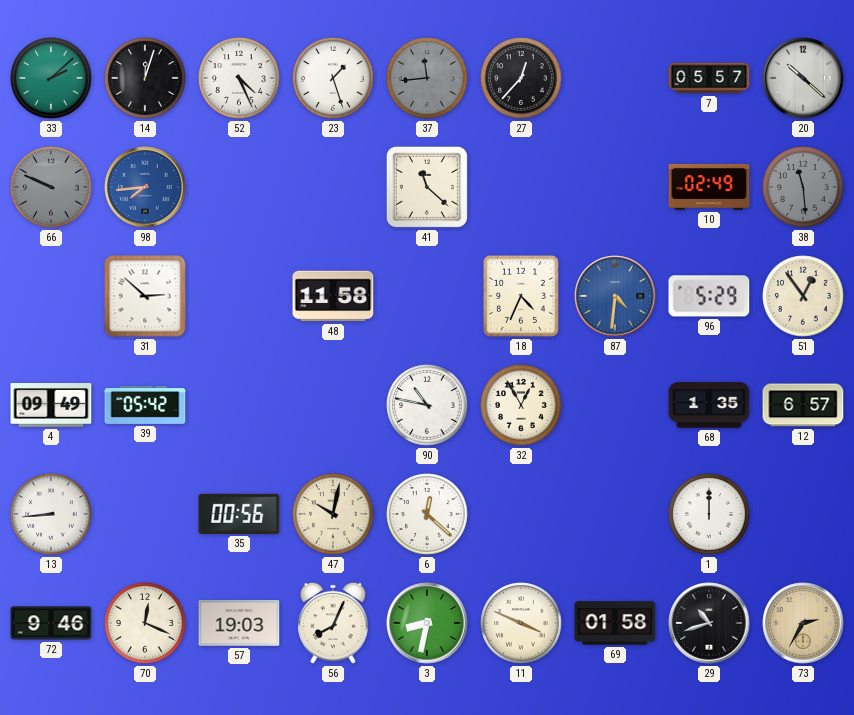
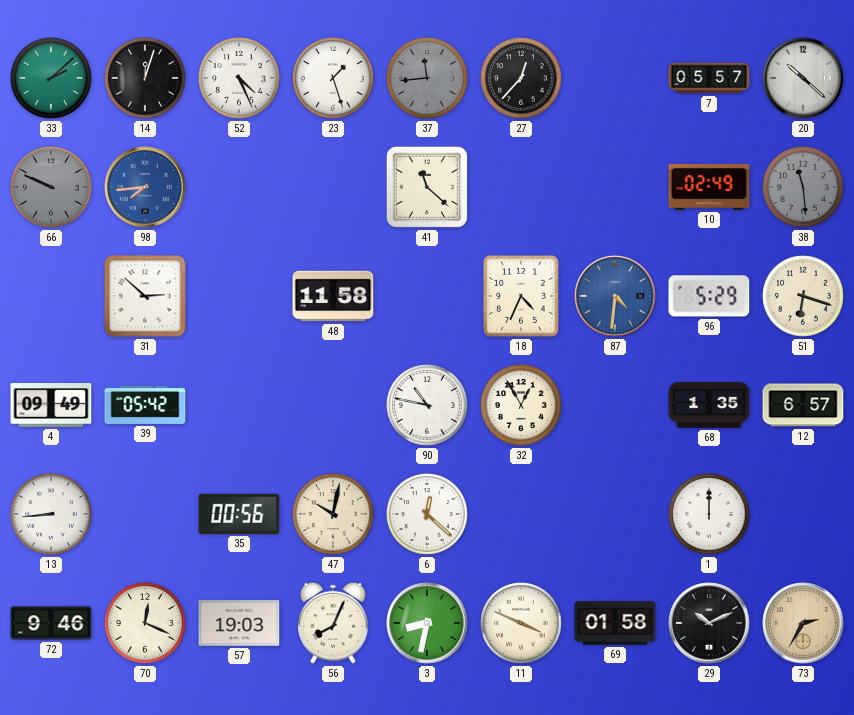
51: 12:54 -> 6:18
29: 10:42 -> 10:11
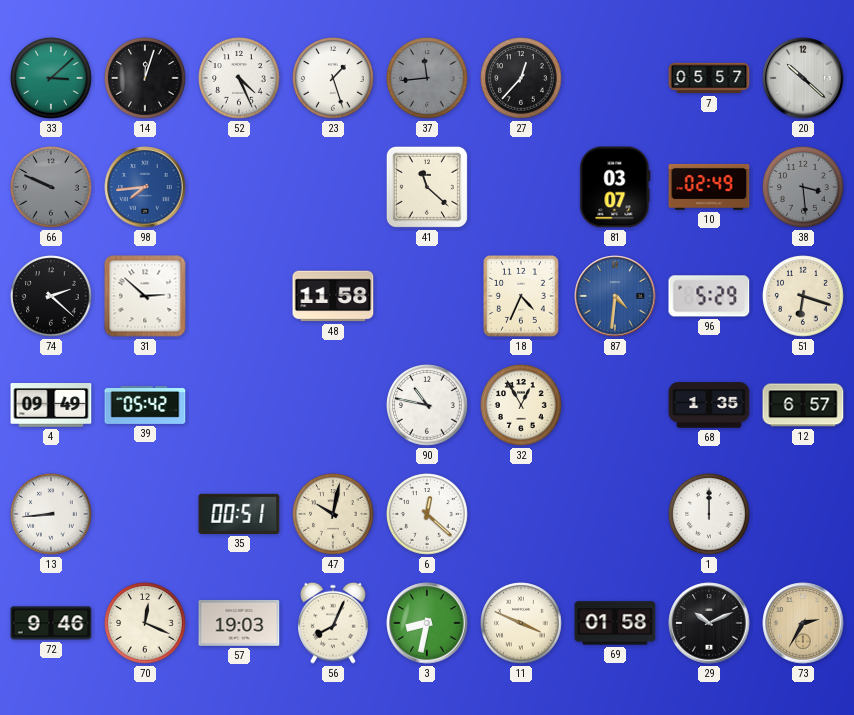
33: 2:08 -> 3:08
81: none -> 03:07
38: 11:29 -> 3:29
74: none -> 2:22
35: 00:56 -> 00:51
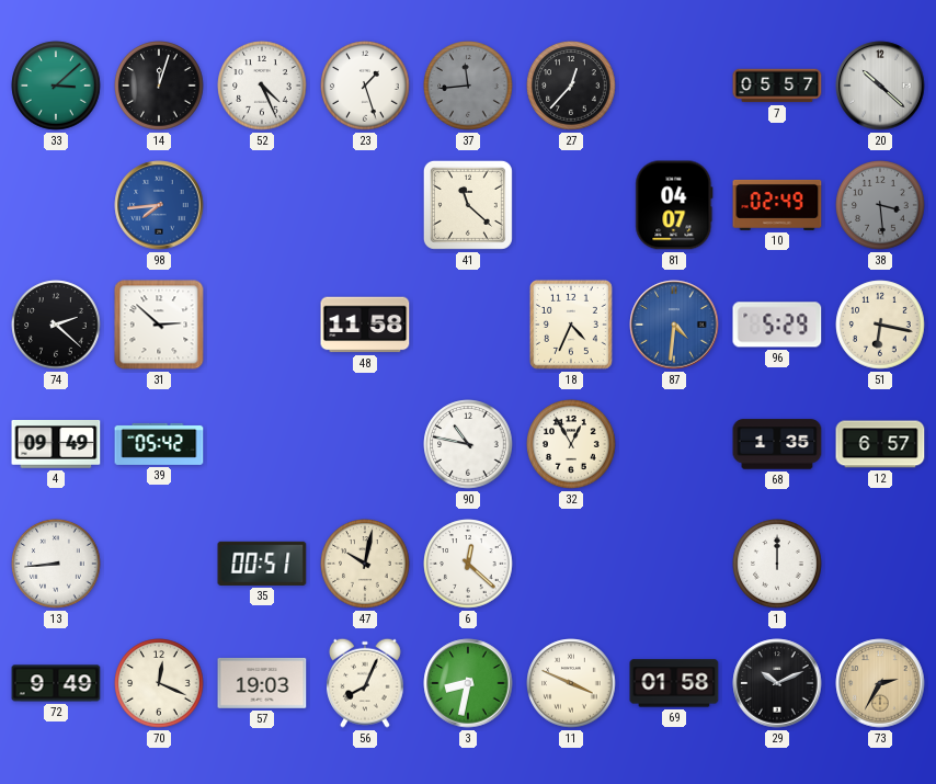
66: 9:49 -> none
81: 03:07 -> 04:07
51: 6:18 -> 6:17
72: 9:46 -> 9:49
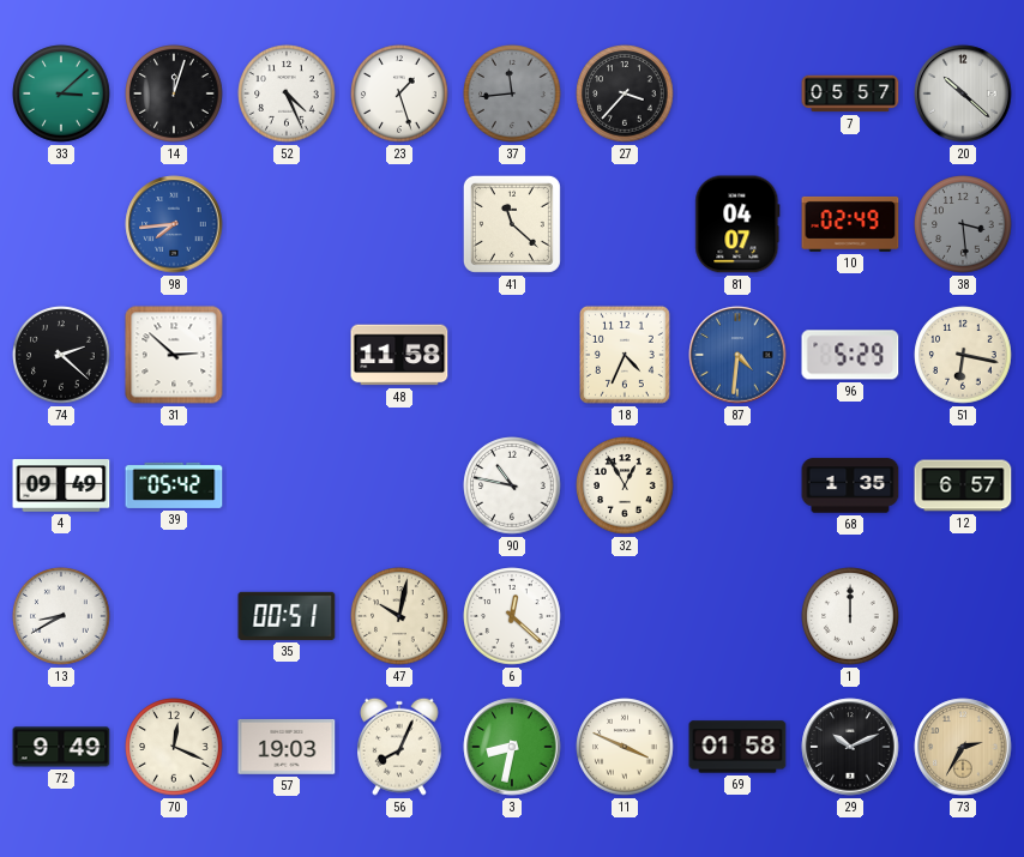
27: 12:37 -> 3:37
13: 8:44 -> 8:40
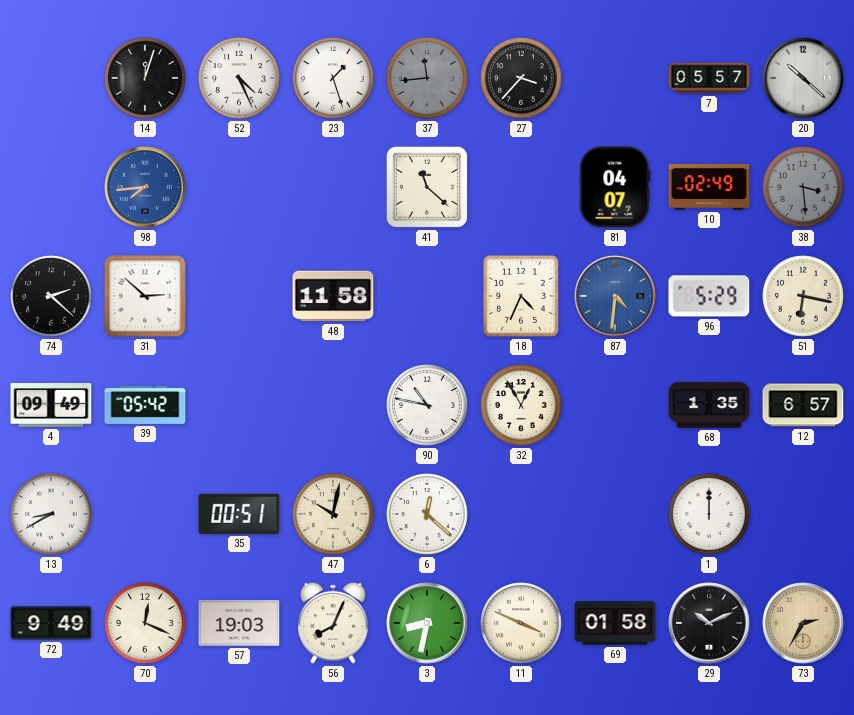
33: 3:08 -> none
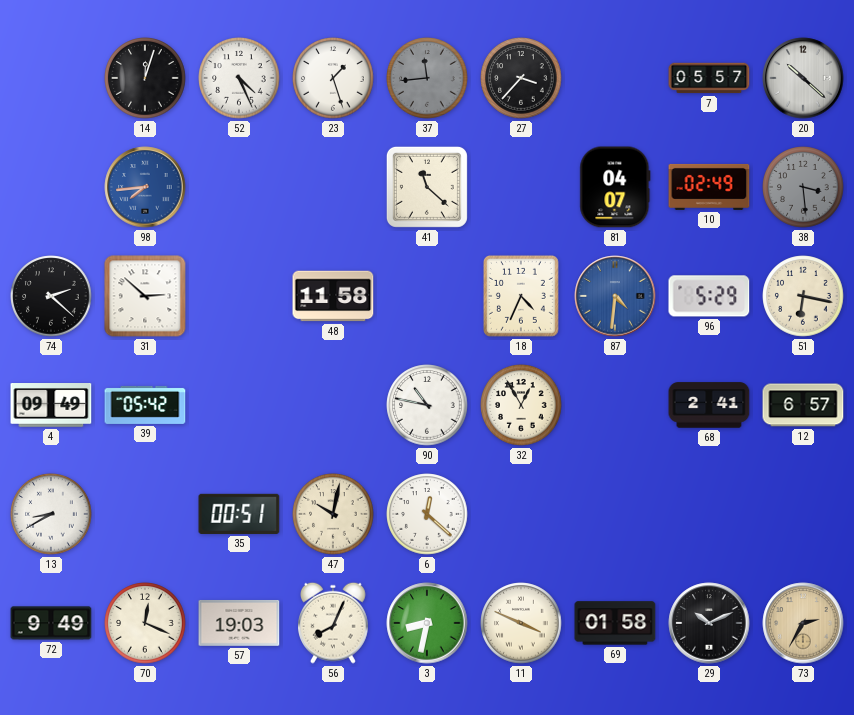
68: 1:35 -> 2:41
1: 12:00 -> none
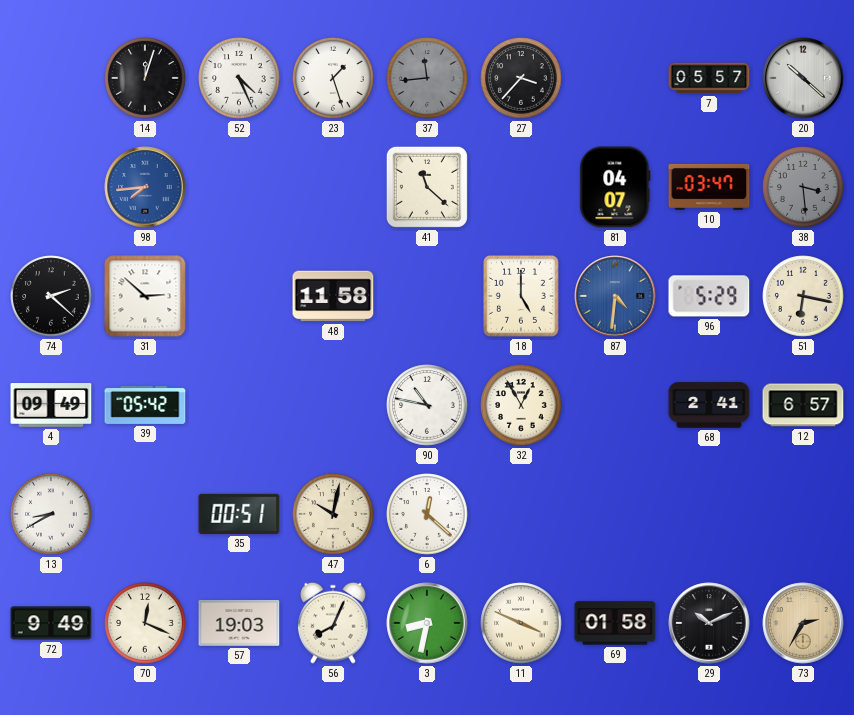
10: 02:49 -> 03:47
18: 4:34 -> 5:00
